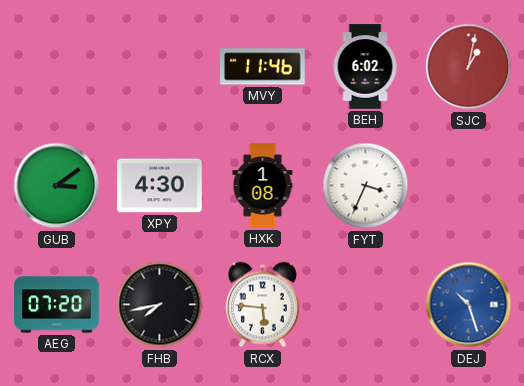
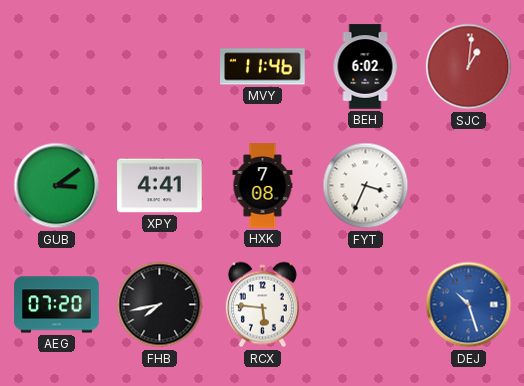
SJC: 1:02 -> 1:01
XPY: 4:30 -> 4:41
HXK: 1:08 -> 7:08
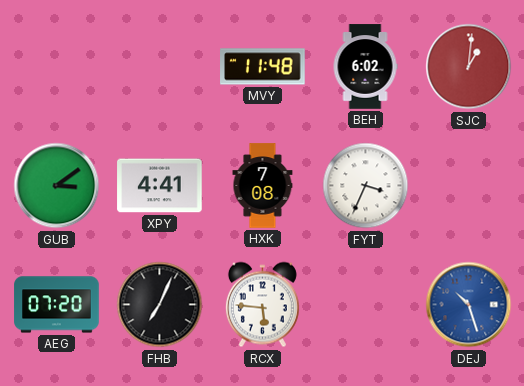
MVY: 11:46 -> 11:48
FHB: 7:43 -> 7:04
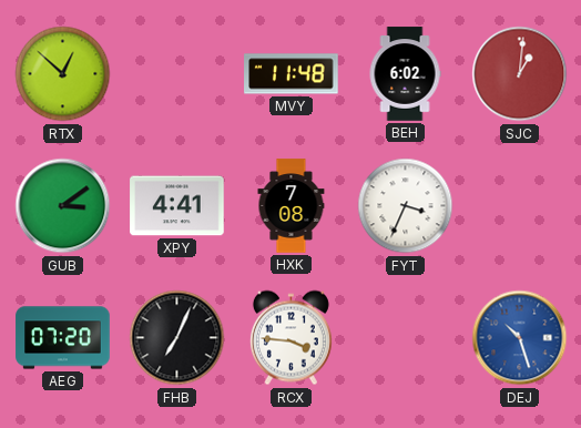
RTX: none -> 12:52
RCX: 5:46 -> 3:46
